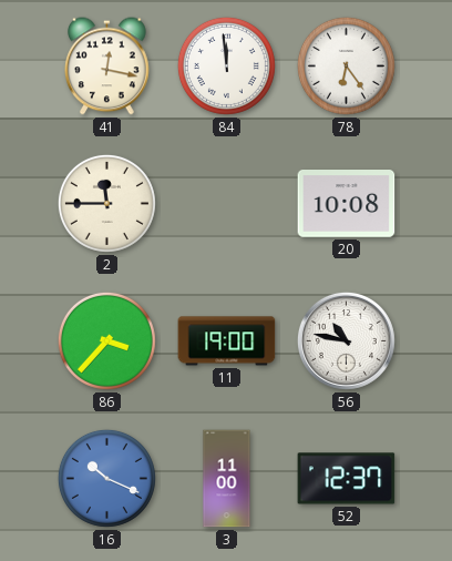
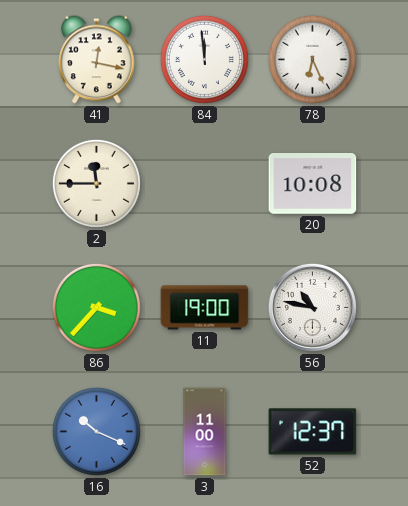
78: 6:24 -> 6:26
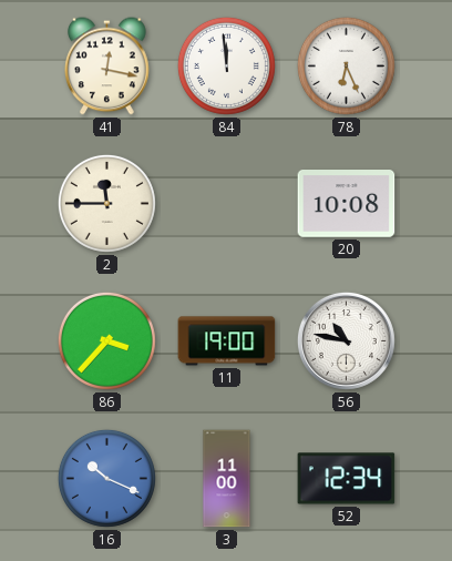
52: 12:37 -> 12:34
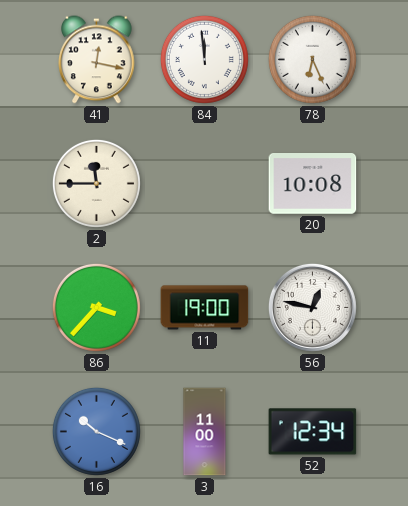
56: 10:47 -> 12:47
